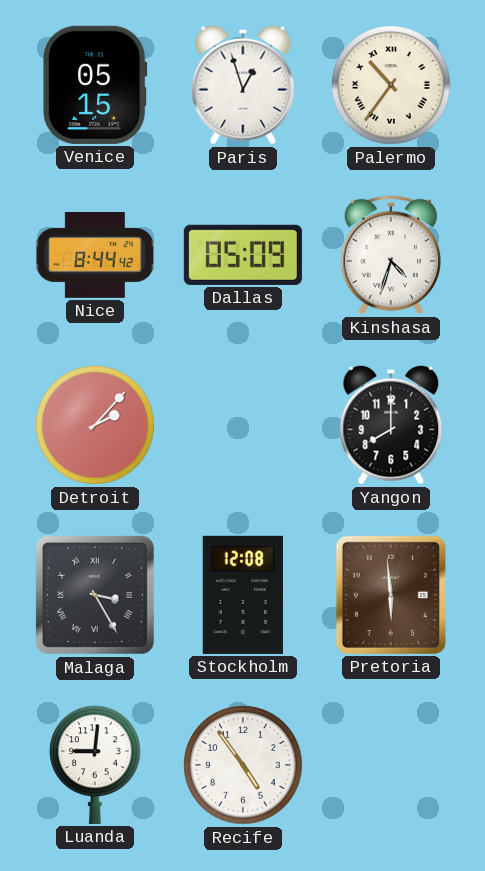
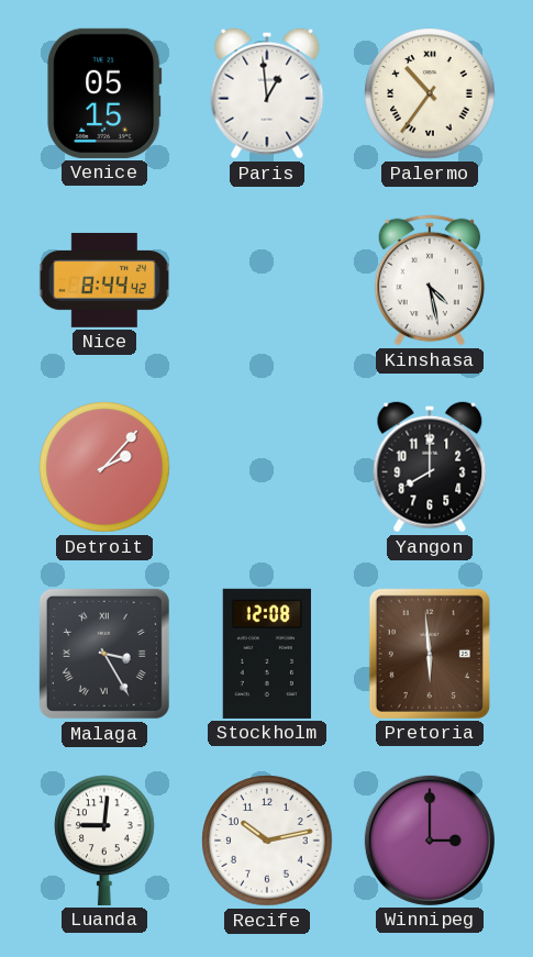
Paris: 12:57 -> 12:59
Dallas: 05:09 -> none
Kinshasa: 4:33 -> 4:28
Recife: 4:54 -> 10:13
Winnipeg: none -> 3:00
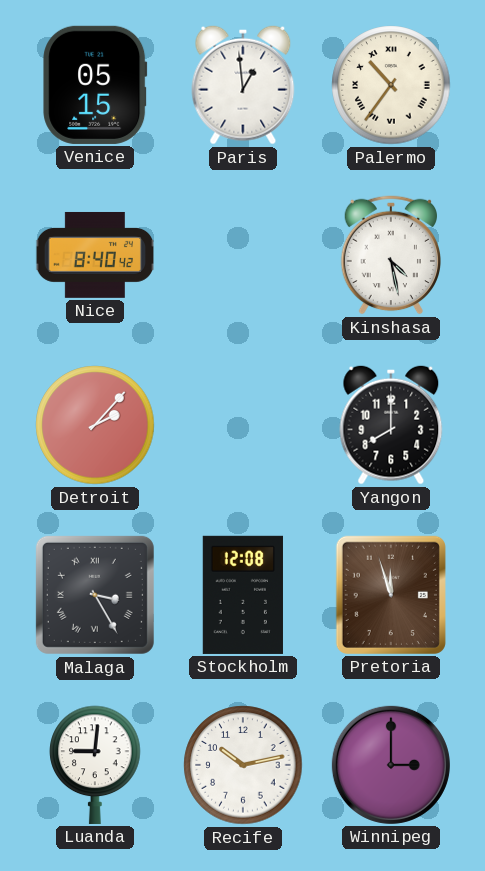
Nice: 8:44 -> 8:40
Pretoria: 5:59 -> 11:57
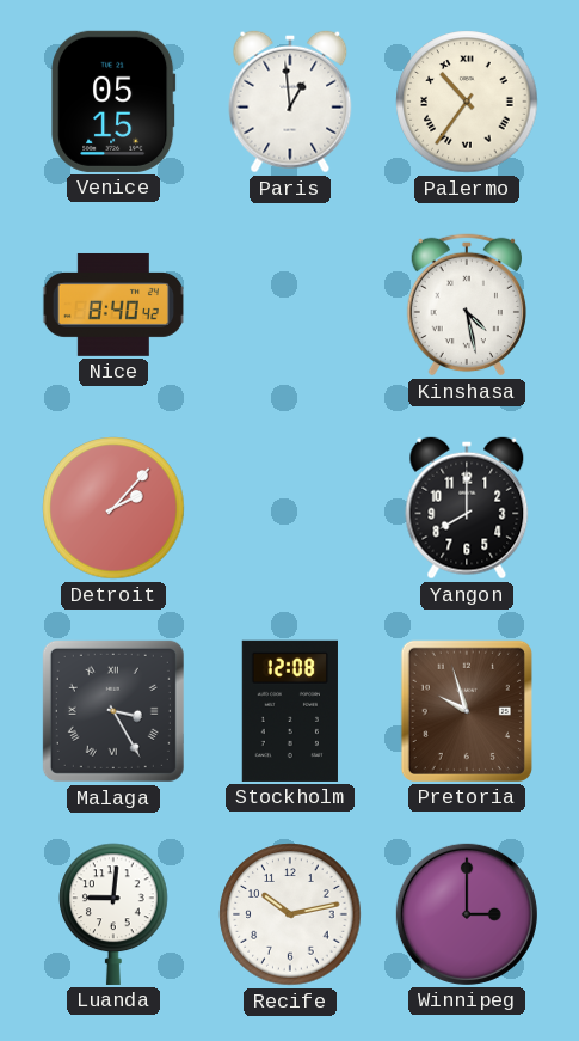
Pretoria: 11:57 -> 9:57
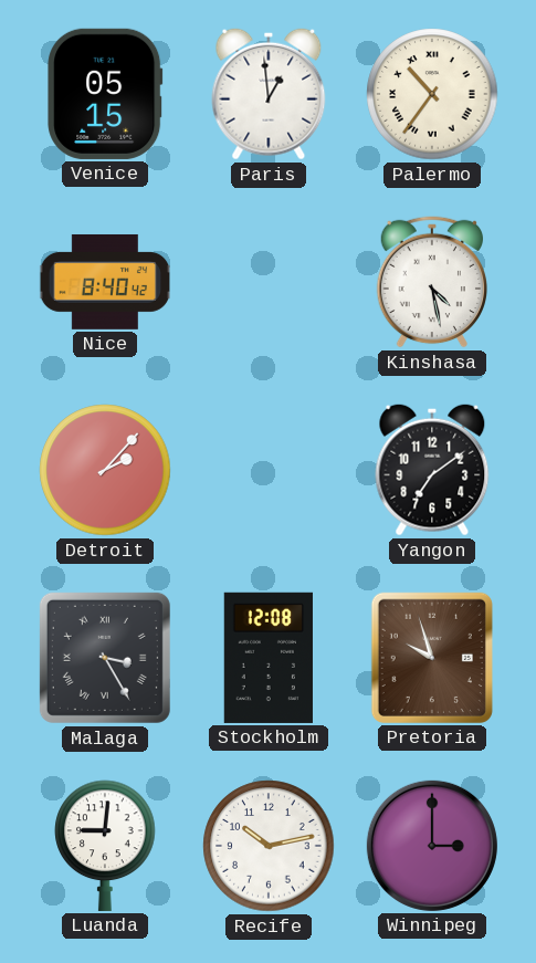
Yangon: 8:00 -> 7:09
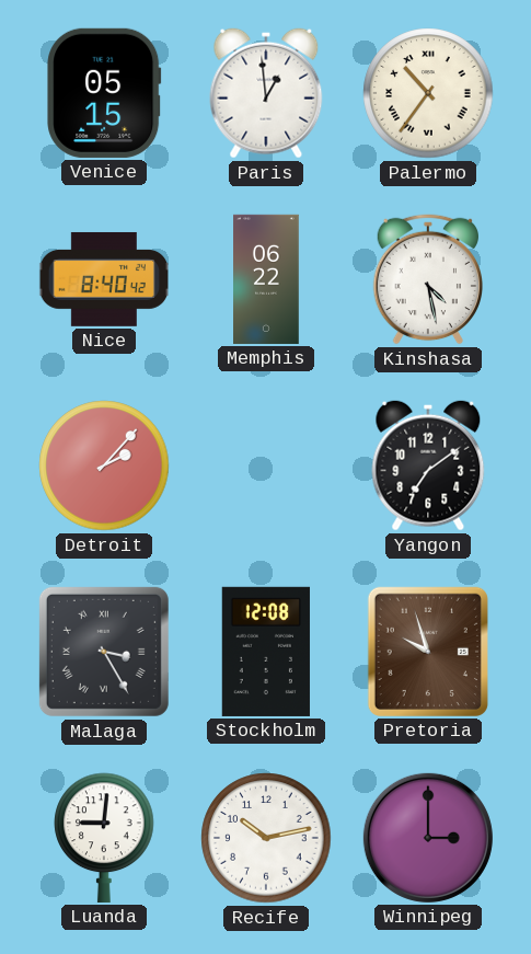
Memphis: none -> 06:22
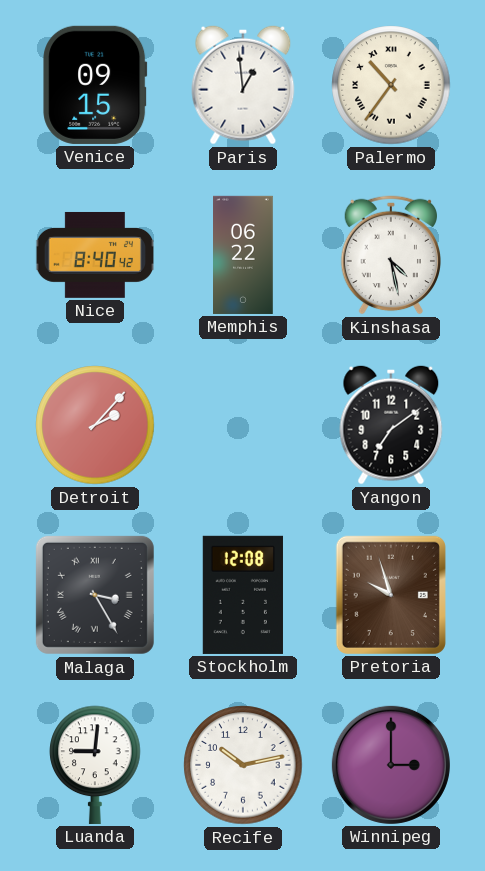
Venice: 05:15 -> 09:15
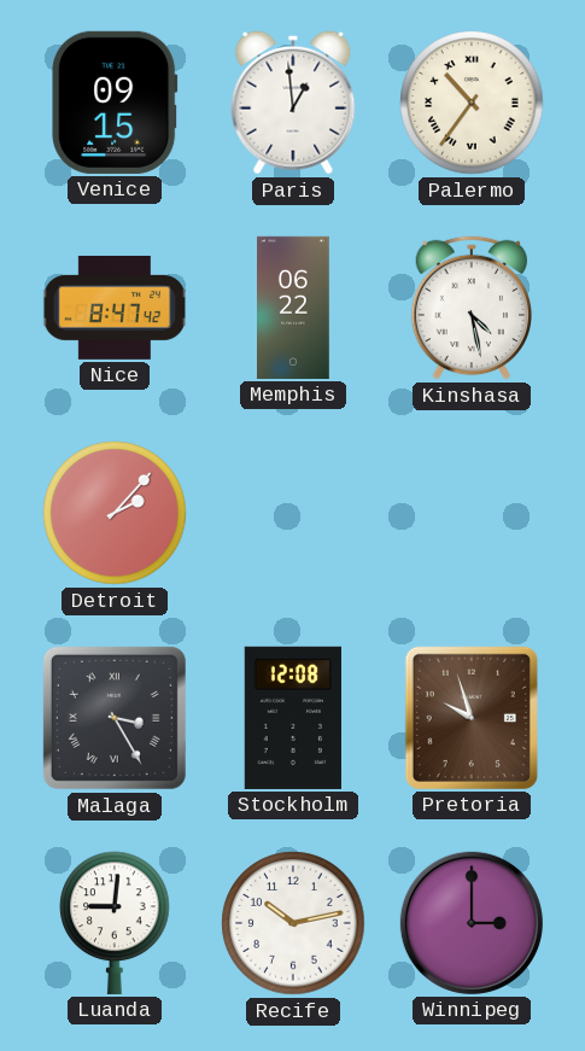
Nice: 8:40 -> 8:47
Yangon: 7:09 -> none
